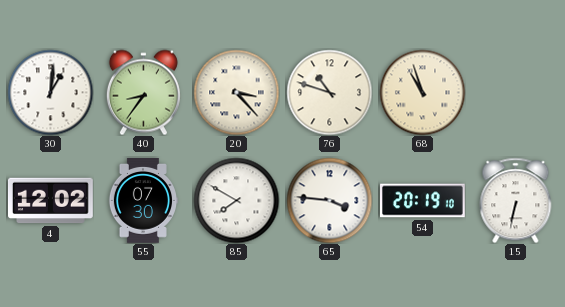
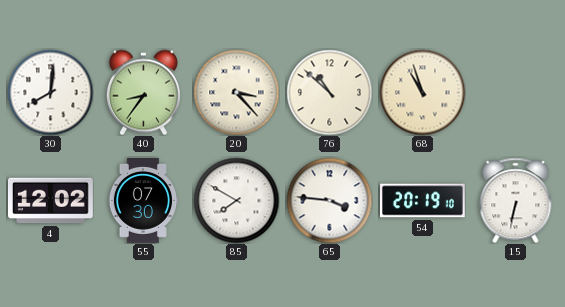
30: 1:01 -> 8:01
76: 10:48 -> 10:52
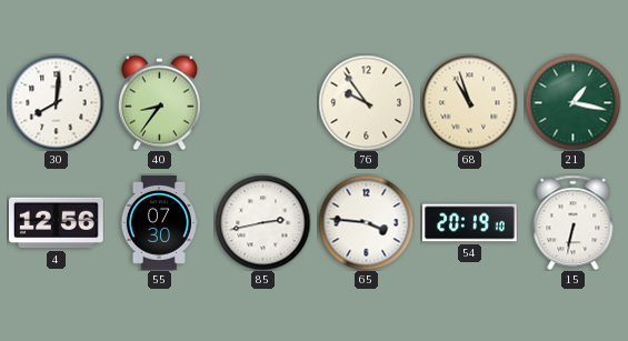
20: 3:23 -> none
76: 10:52 -> 9:54
21: none -> 1:17
4: 12:02 -> 12:56
85: 7:50 -> 2:43
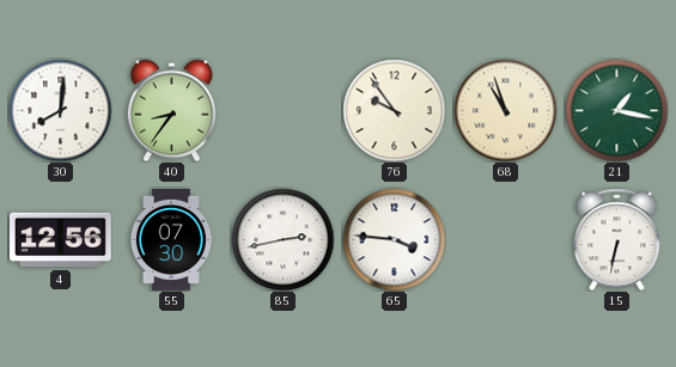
54: 20:19 -> none
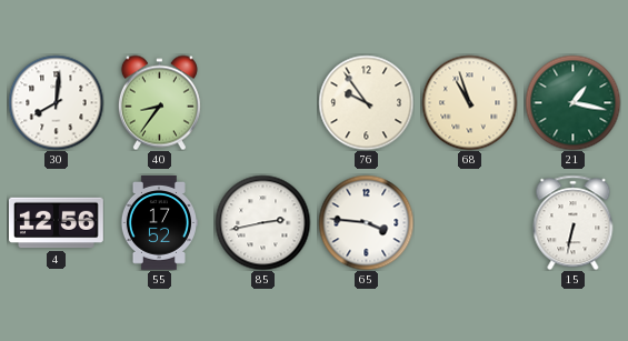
55: 07:30 -> 17:52
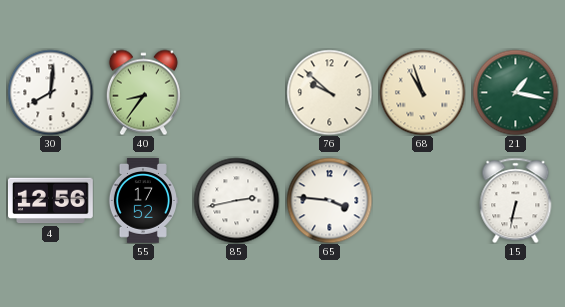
76: 9:54 -> 9:52
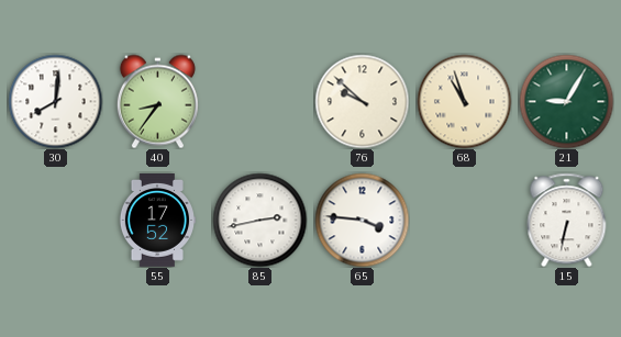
21: 1:17 -> 9:05
4: 12:56 -> none
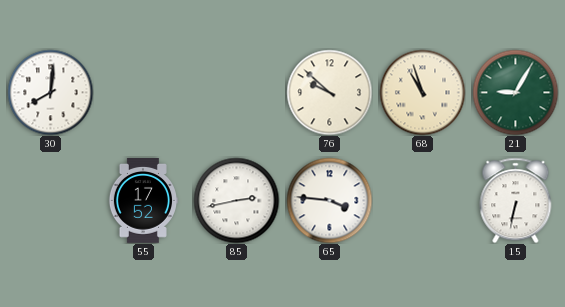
40: 8:36 -> none
